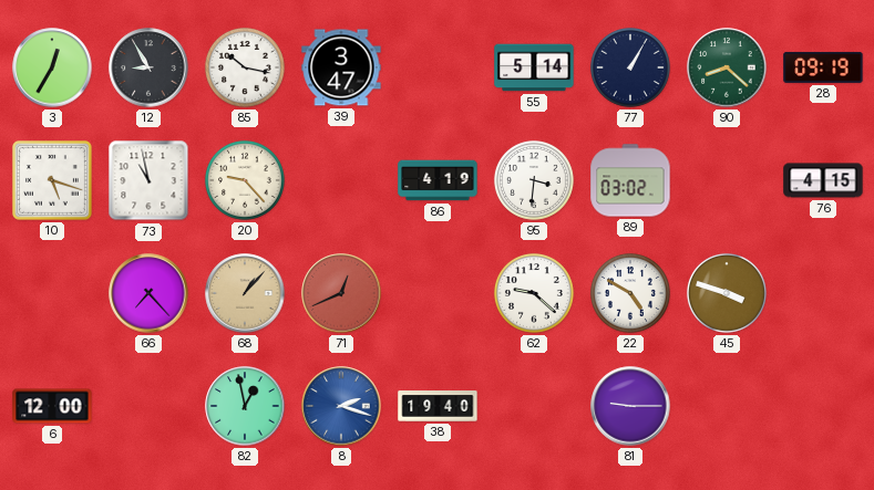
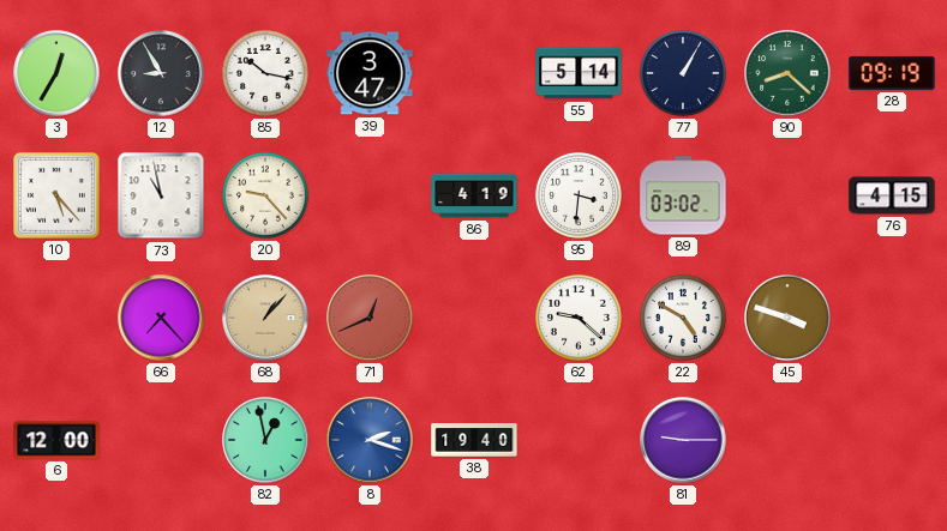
10: 5:18 -> 5:23
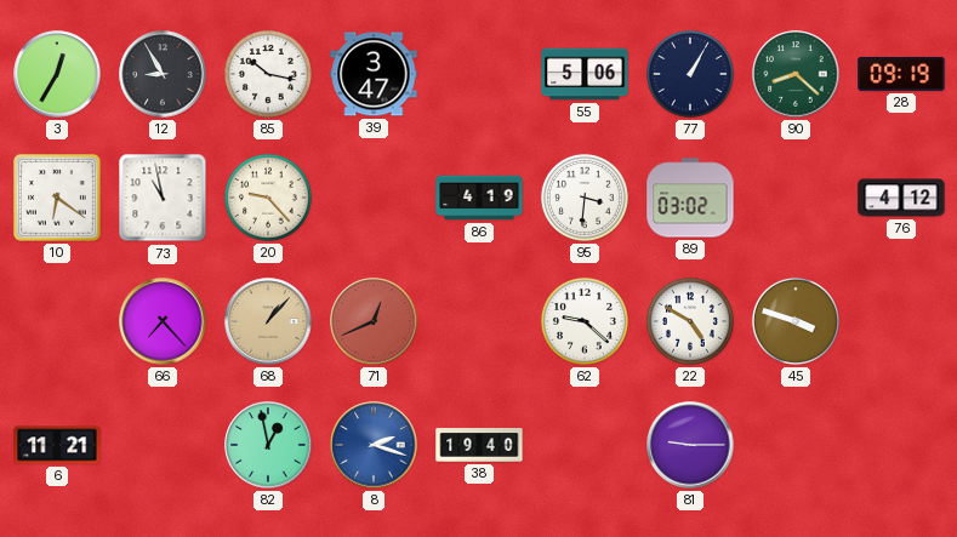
55: 5:14 -> 5:06
10: 5:23 -> 6:21
76: 4:15 -> 4:12
6: 12:00 -> 11:21
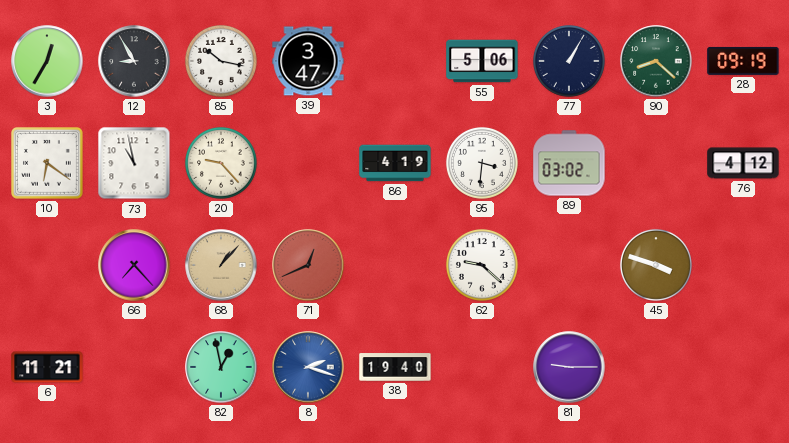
22: 4:50 -> none
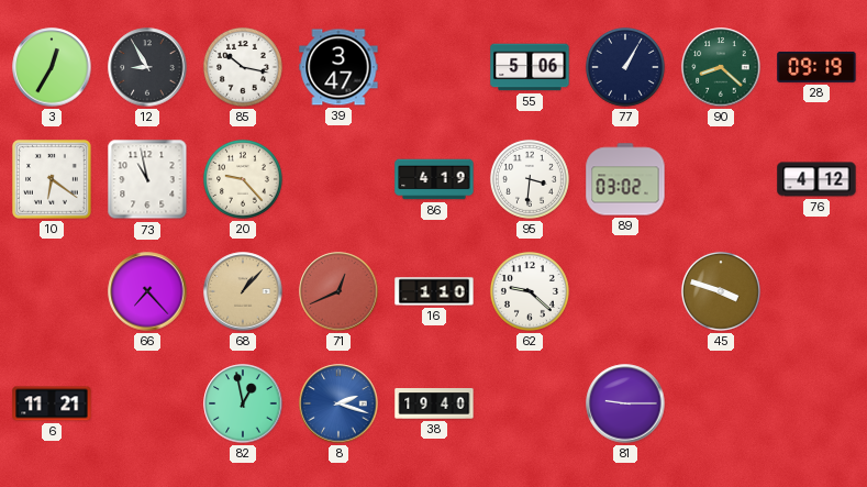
16: none -> 1:10
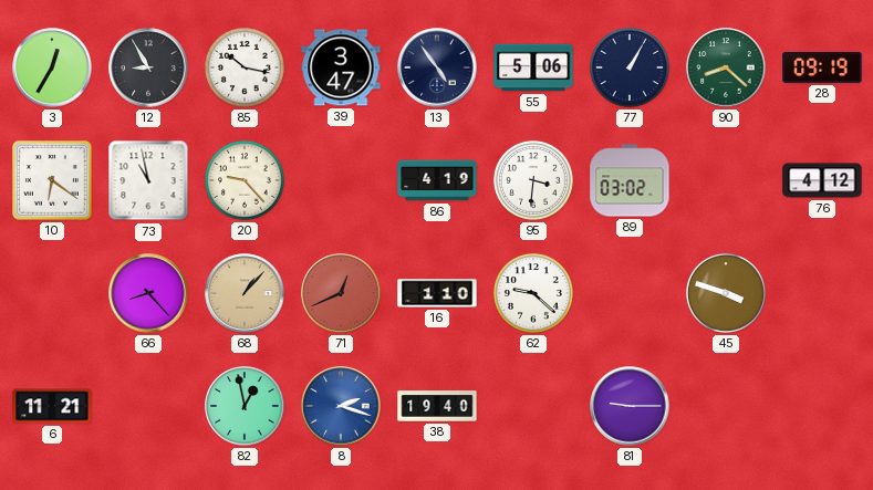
13: none -> 4:54
66: 7:23 -> 8:23
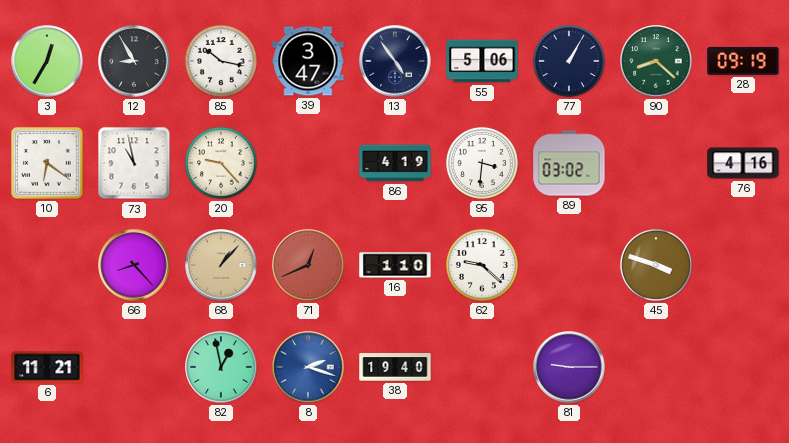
76: 4:12 -> 4:16
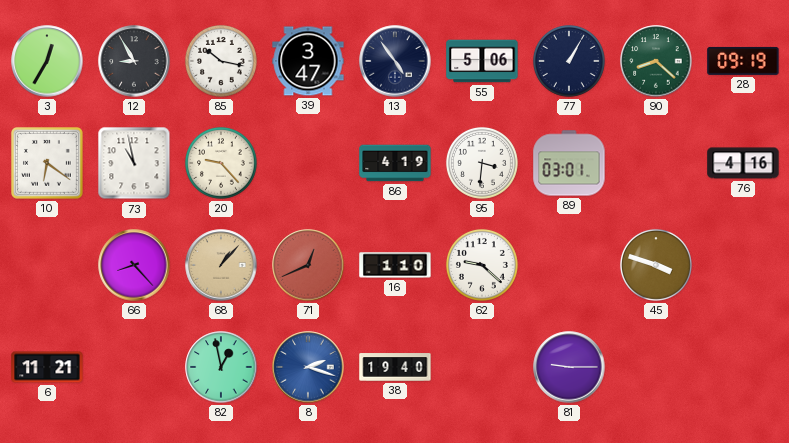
89: 03:02 -> 03:01
